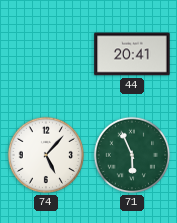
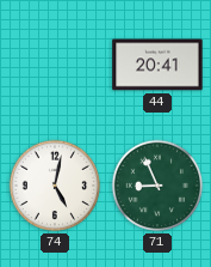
74: 5:07 -> 5:02
71: 5:56 -> 8:56
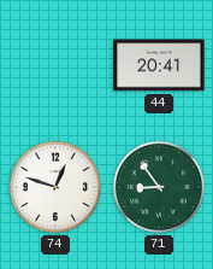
74: 5:02 -> 12:48
71: 8:56 -> 8:54
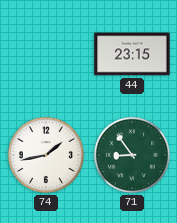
44: 20:41 -> 23:15
74: 12:48 -> 1:43
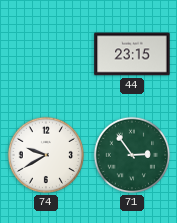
74: 1:43 -> 9:40
71: 8:54 -> 2:54
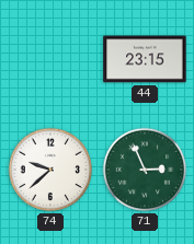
74: 9:40 -> 9:38
71: 2:54 -> 2:56
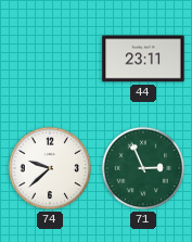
44: 23:15 -> 23:11
